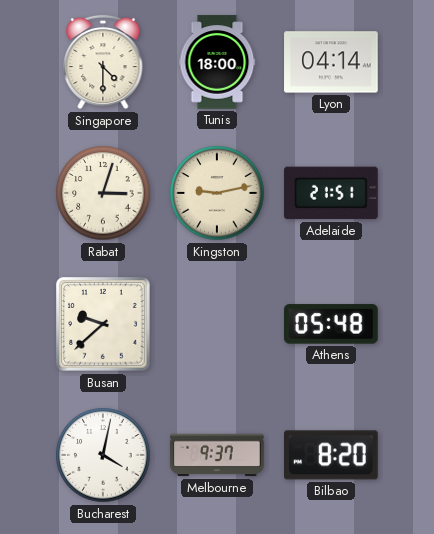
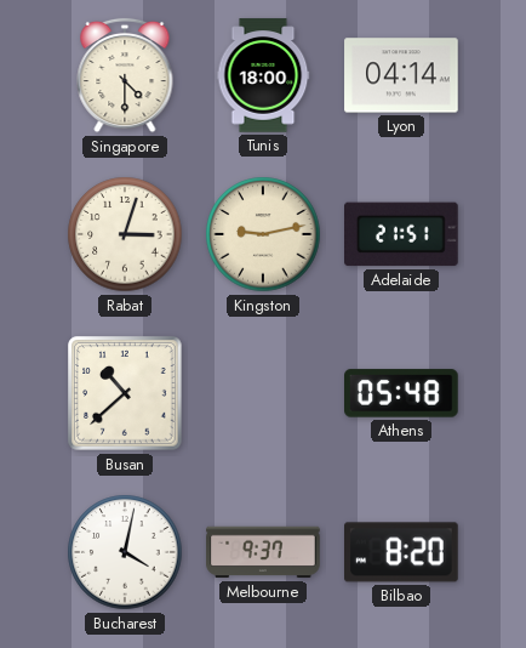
Busan: 9:38 -> 10:38
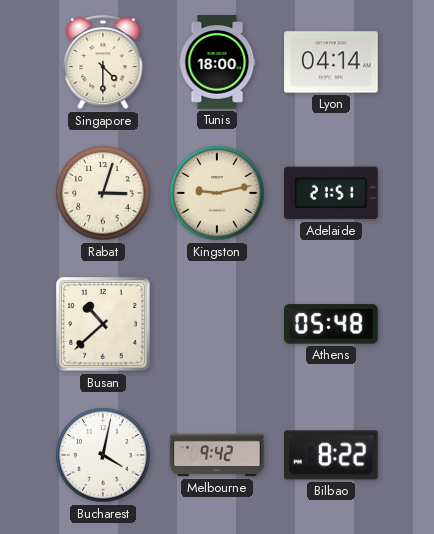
Melbourne: 9:37 -> 9:42
Bilbao: 8:20 -> 8:22
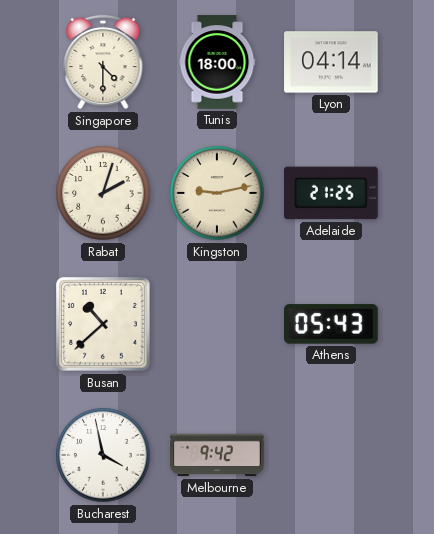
Rabat: 3:03 -> 2:03
Adelaide: 21:51 -> 21:25
Athens: 05:48 -> 05:43
Bucharest: 4:02 -> 3:58
Bilbao: 8:22 -> none
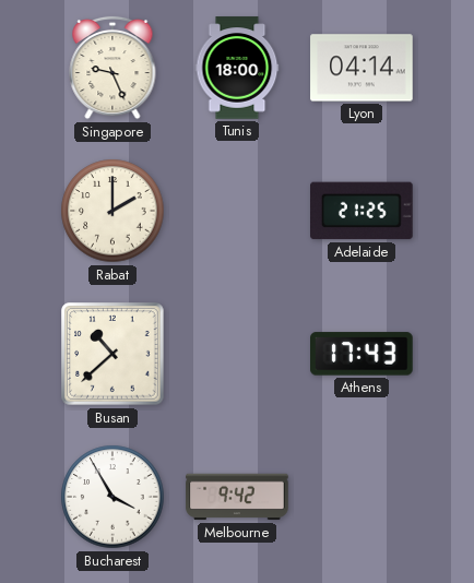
Singapore: 4:30 -> 9:26
Rabat: 2:03 -> 2:00
Kingston: 9:13 -> none
Athens: 05:43 -> 17:43
Bucharest: 3:58 -> 3:55
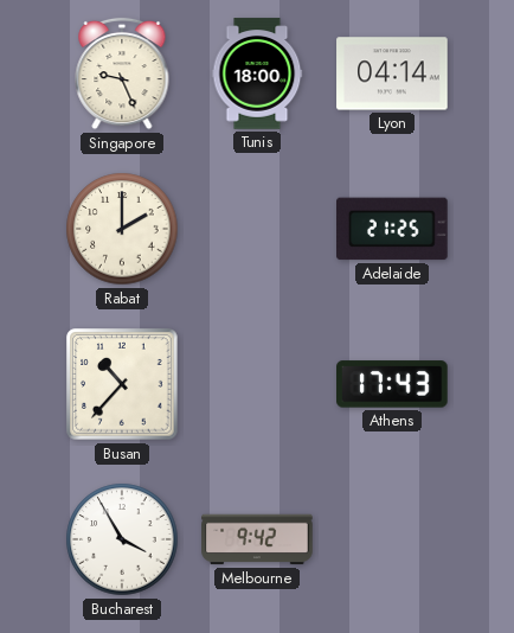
Busan: 10:38 -> 10:37
